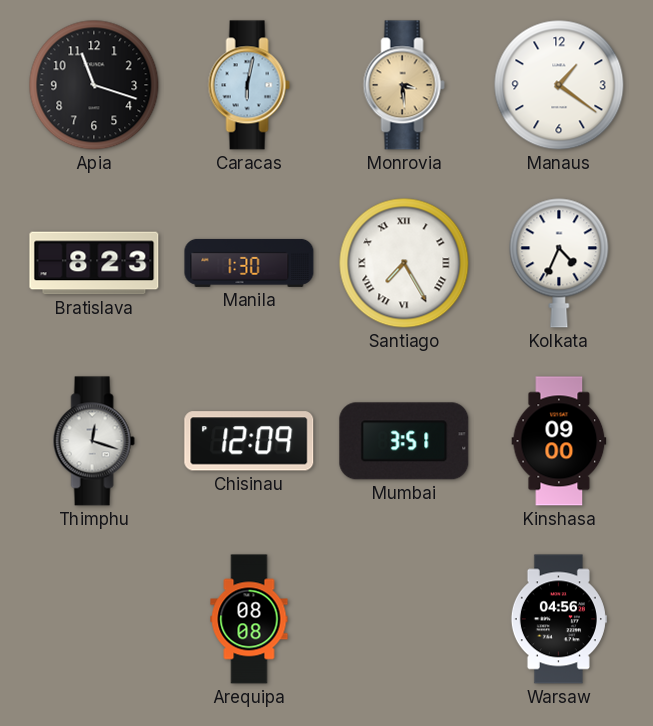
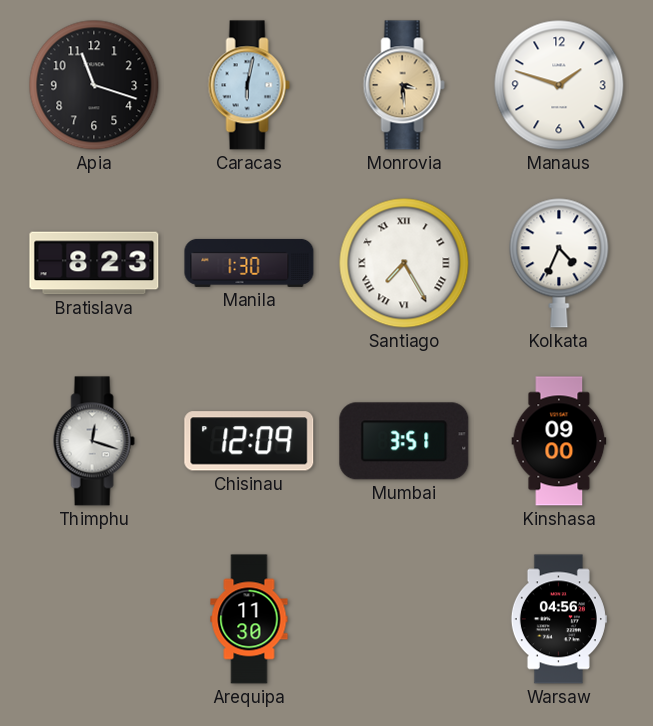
Manaus: 1:21 -> 1:48
Arequipa: 08:08 -> 11:30
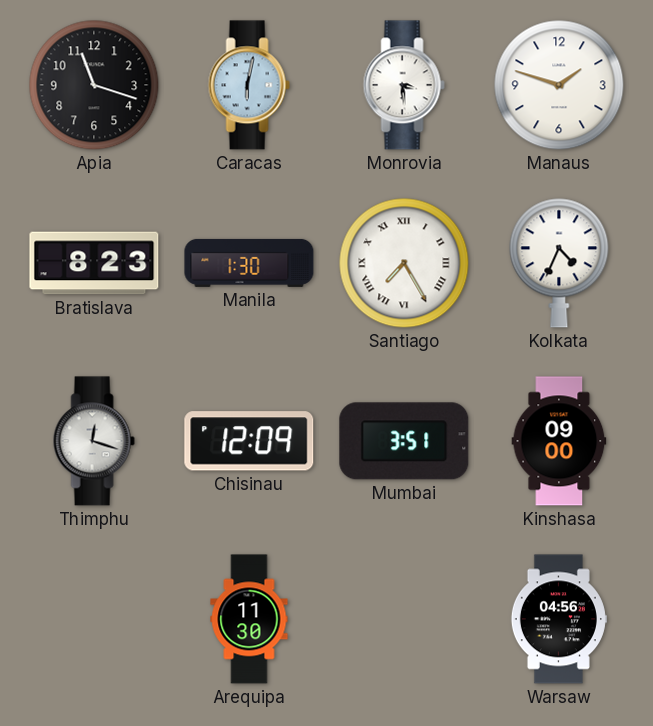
Monrovia dial: champagne -> white
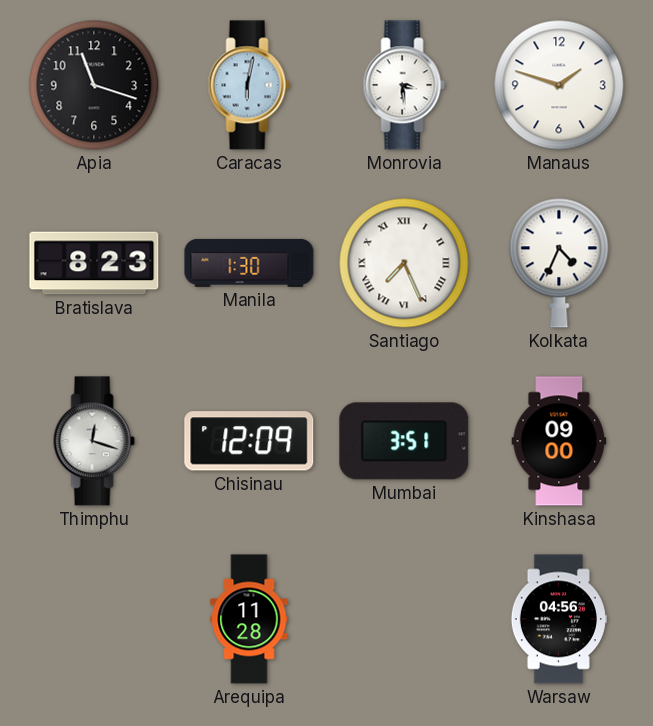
Santiago: 7:25 -> 7:26
Arequipa: 11:30 -> 11:28
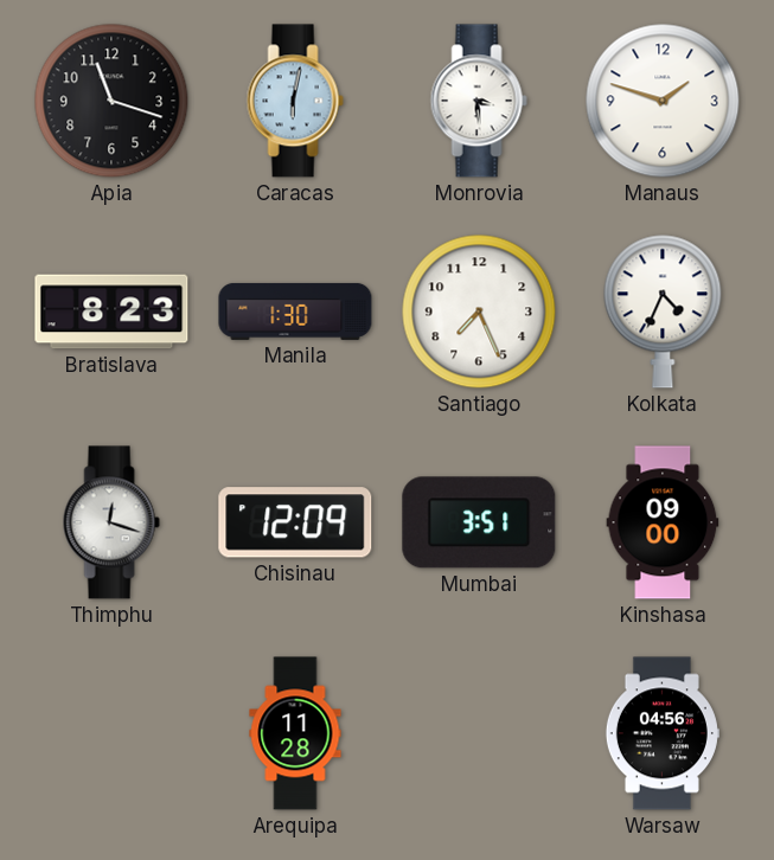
Santiago numerals: Roman -> Arabic
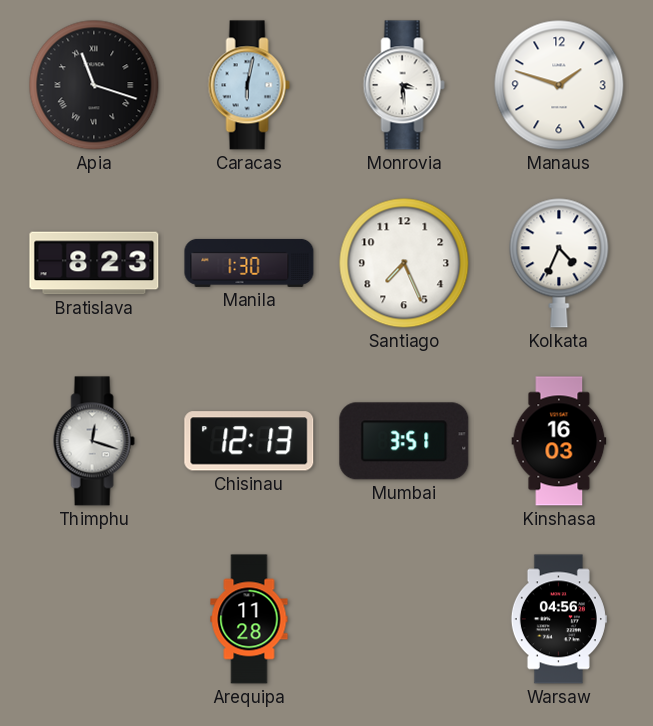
Apia numerals: Arabic -> Roman
Chisinau: 12:09 -> 12:13
Kinshasa: 09:00 -> 16:03
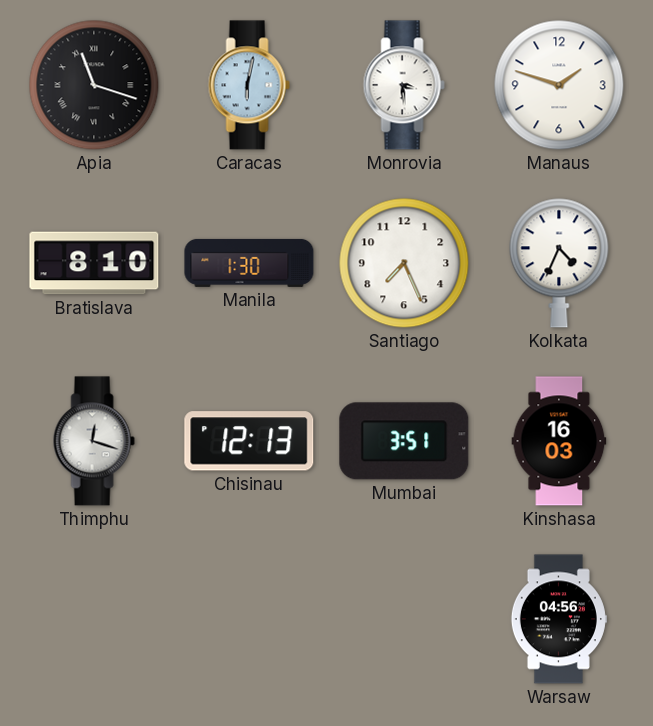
Bratislava: 8:23 -> 8:10
Arequipa: 11:28 -> none
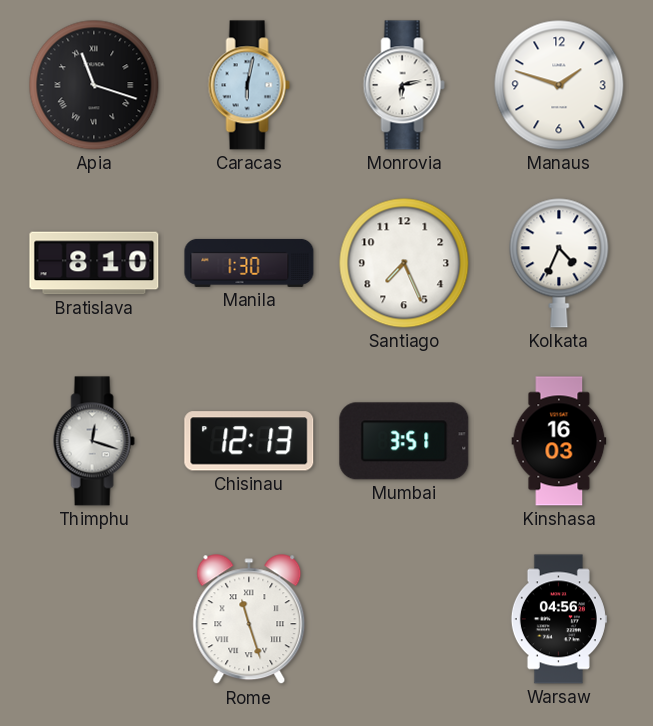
Monrovia: 3:29 -> 6:13
Rome: none -> 11:27
